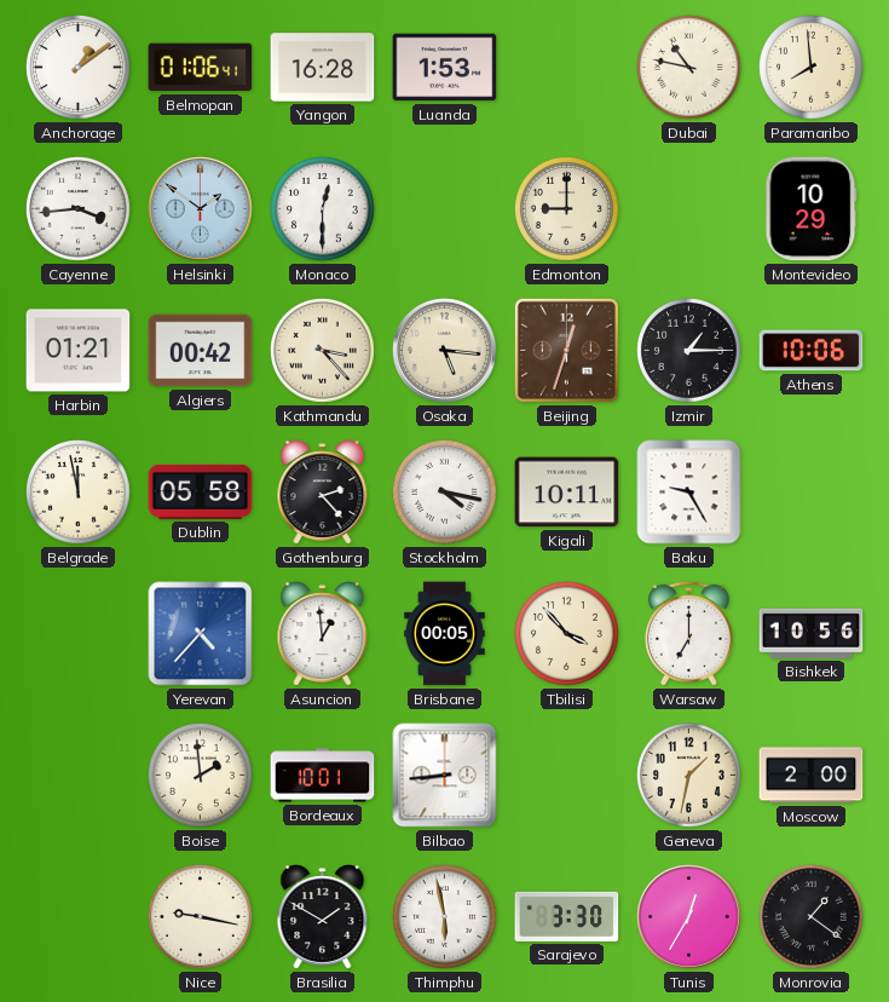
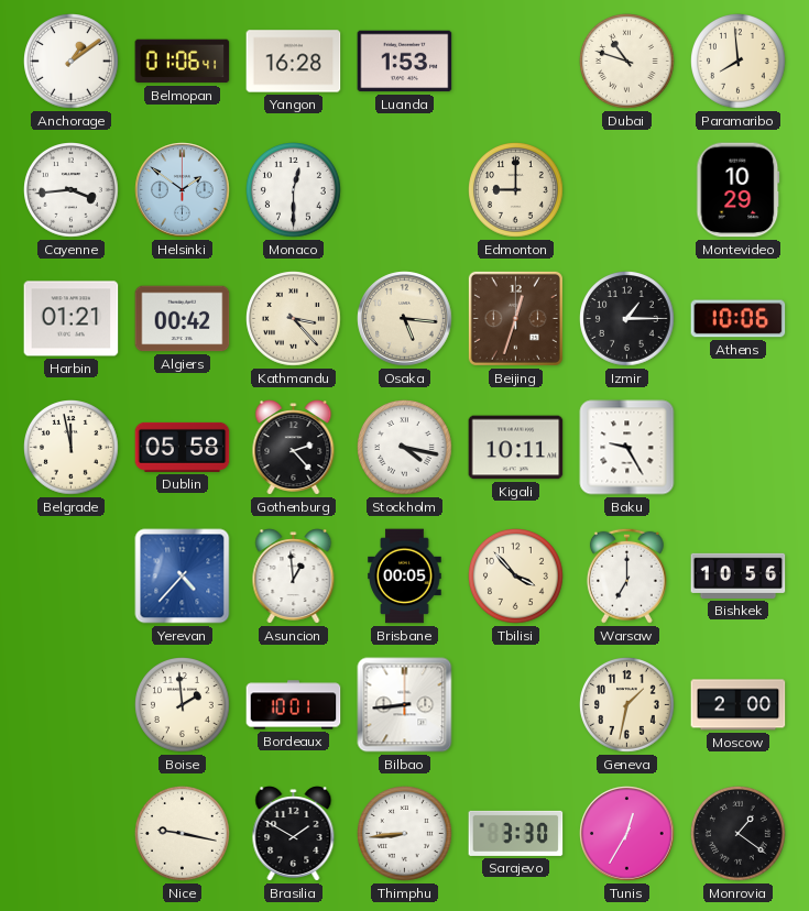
Dubai: 10:47 -> 10:48
Thimphu: 5:58 -> 8:44
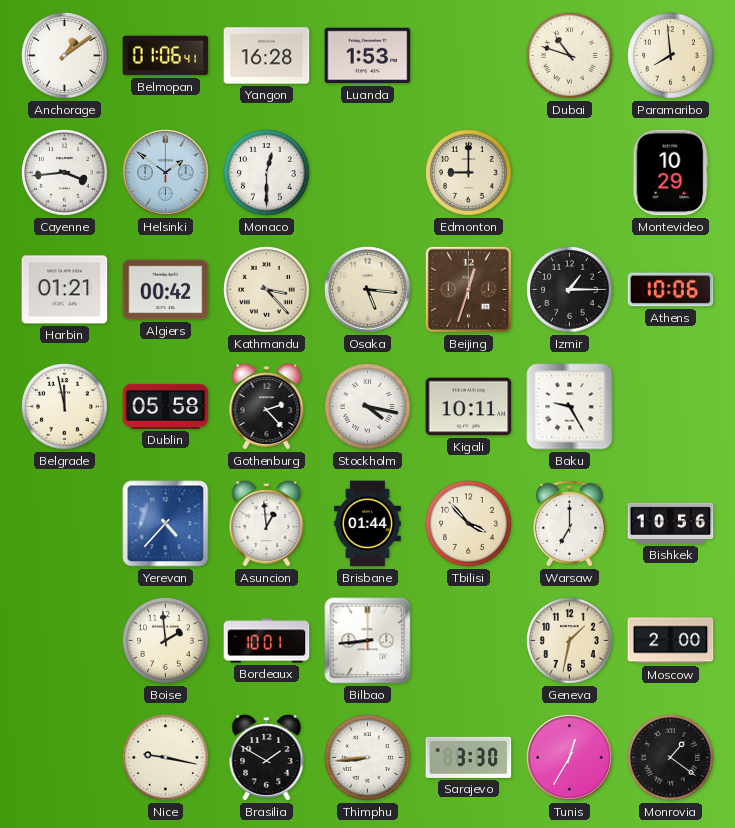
Brisbane: 00:05 -> 01:44
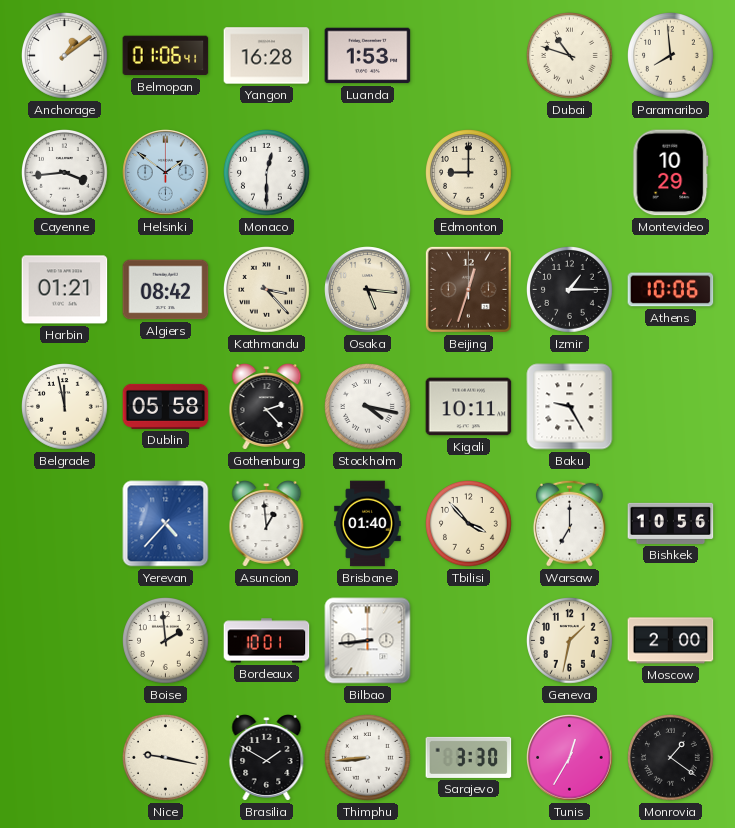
Algiers: 00:42 -> 08:42
Brisbane: 01:44 -> 01:40
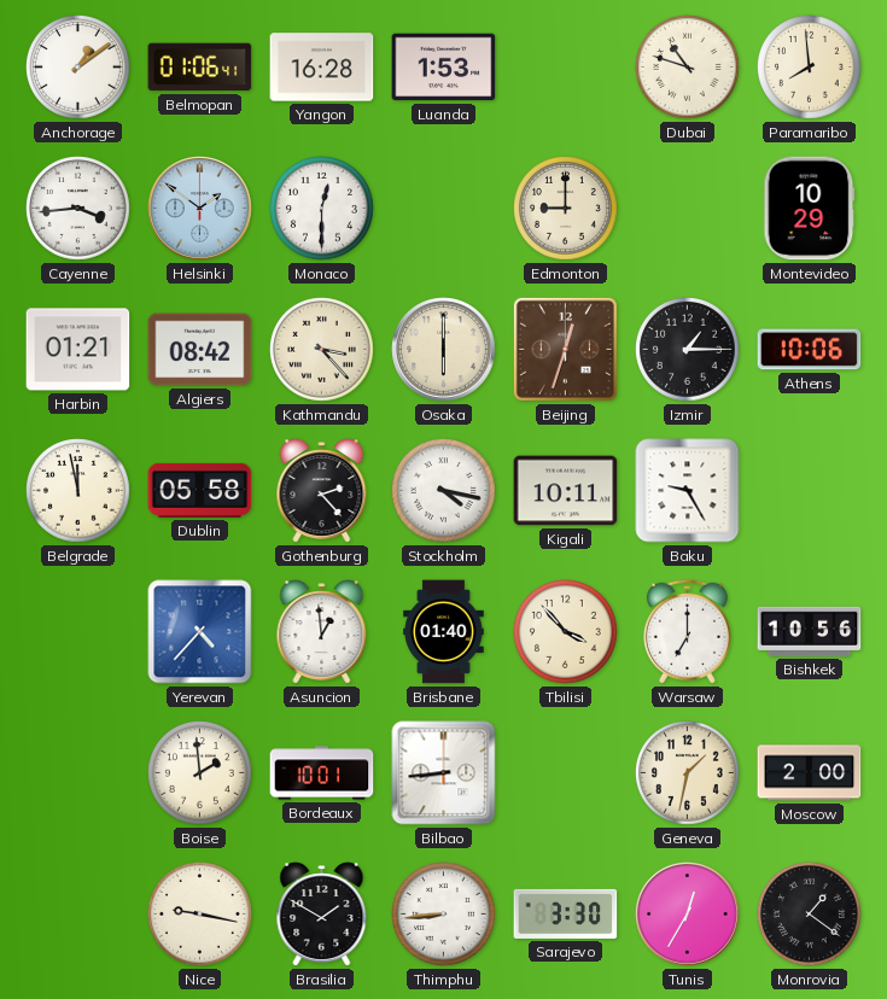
Osaka: 5:16 -> 6:00
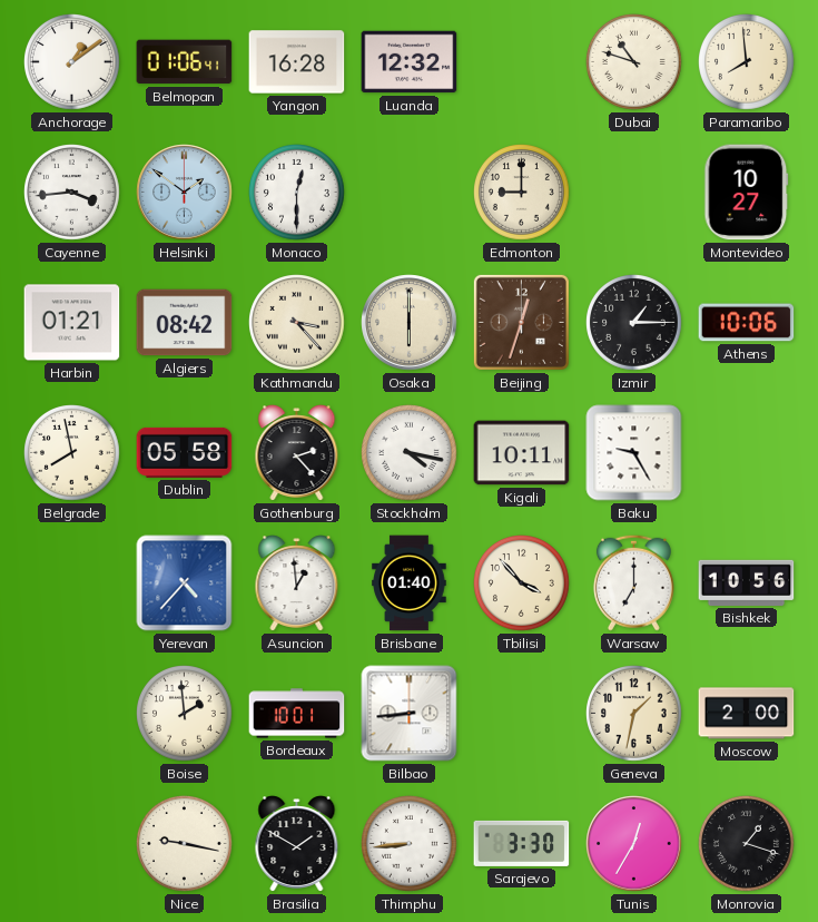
Luanda: 1:53 -> 12:32
Montevideo: 10:29 -> 10:27
Belgrade: 11:58 -> 7:58
Monrovia: 1:21 -> 1:18
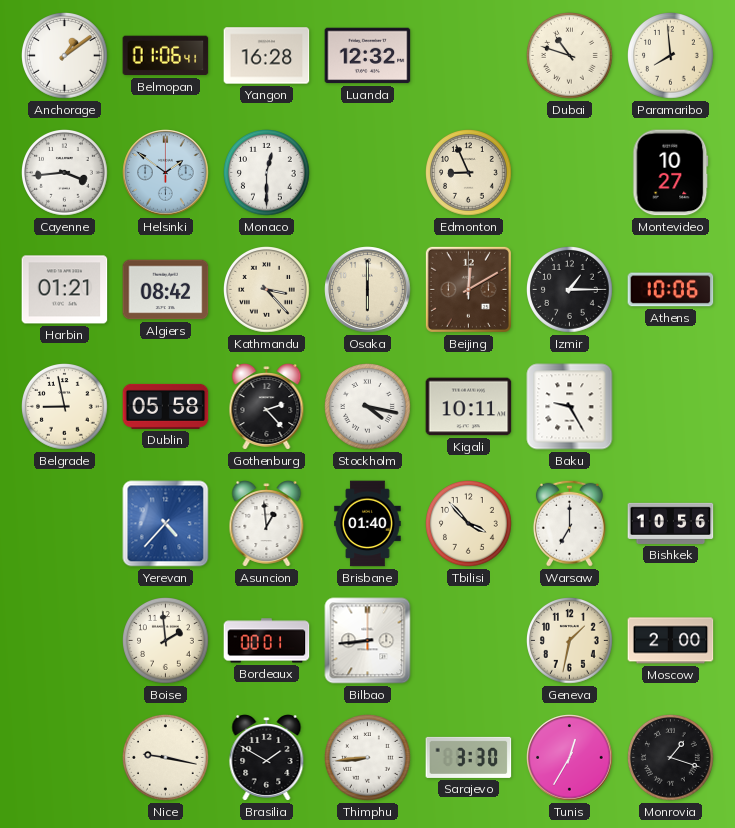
Edmonton: 9:00 -> 8:56
Beijing: 12:33 -> 12:10
Belgrade: 7:58 -> 8:58
Bordeaux: 10:01 -> 00:01
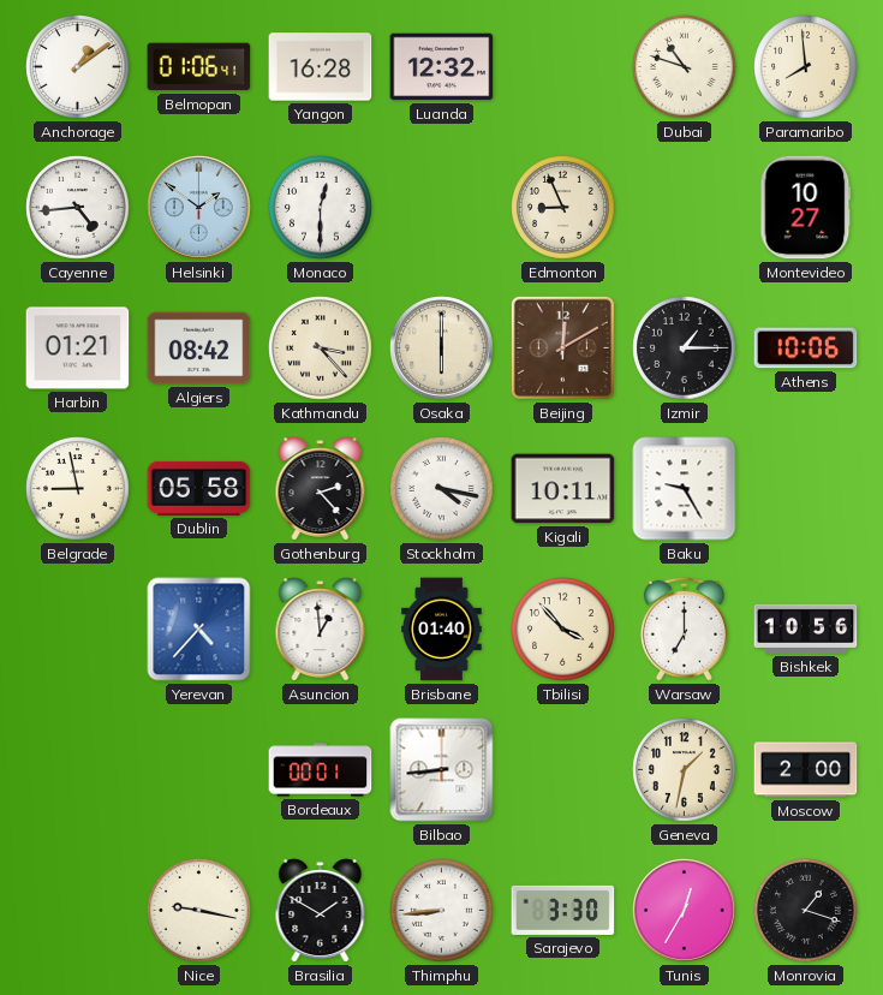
Cayenne: 3:44 -> 4:44
Boise: 1:59 -> none
